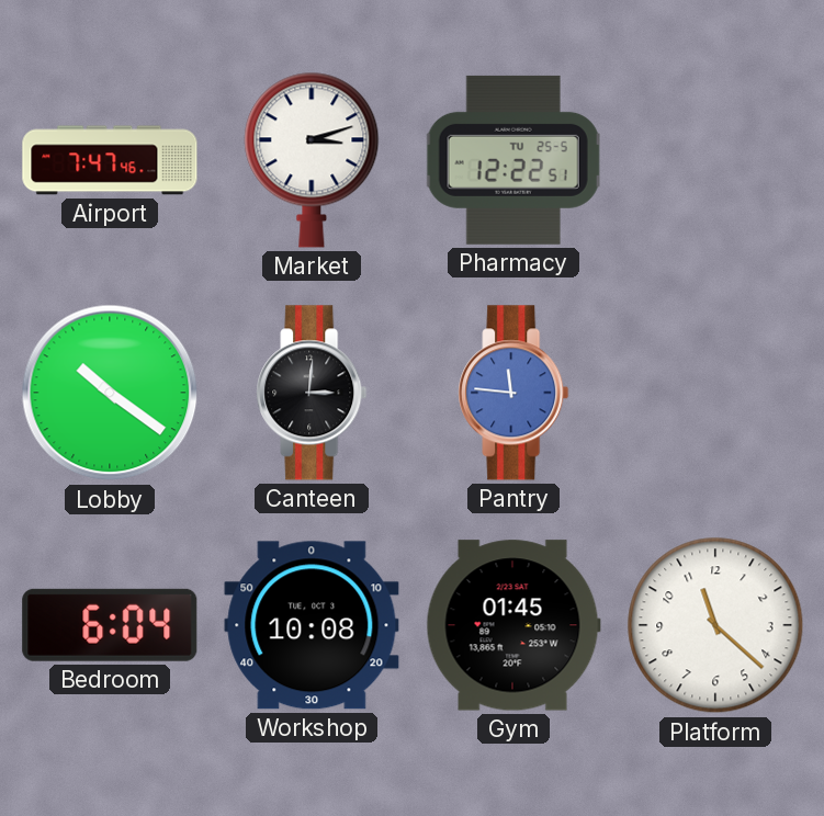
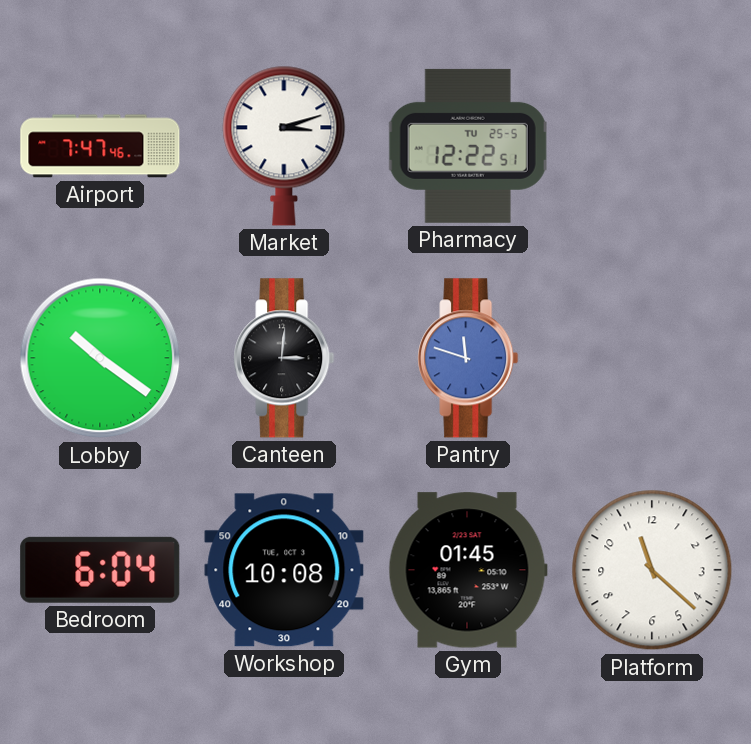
Pantry: 11:46 -> 11:48
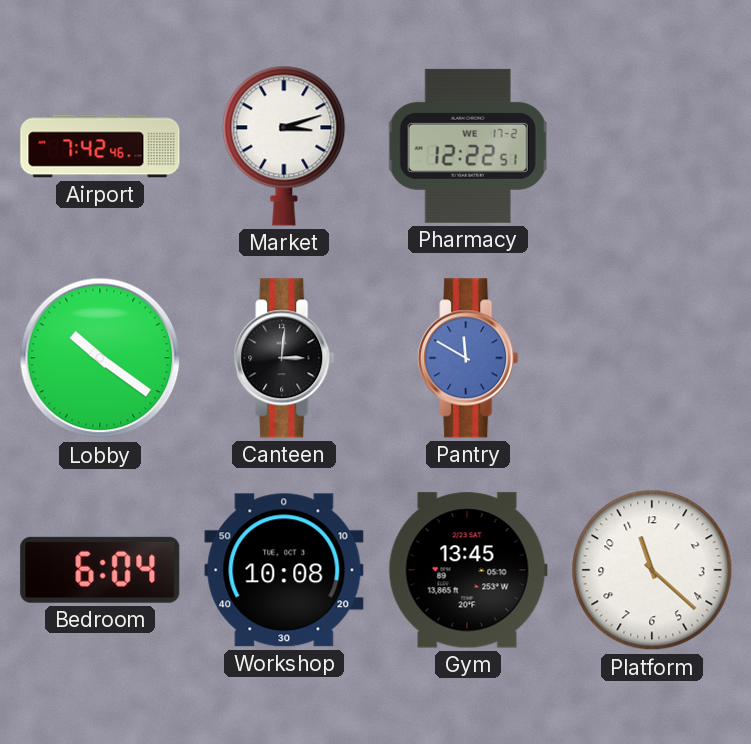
Airport: 7:47 -> 7:42
Pharmacy date: TU 25-5 -> WE 17-2
Pantry: 11:48 -> 11:50
Gym: 01:45 -> 13:45
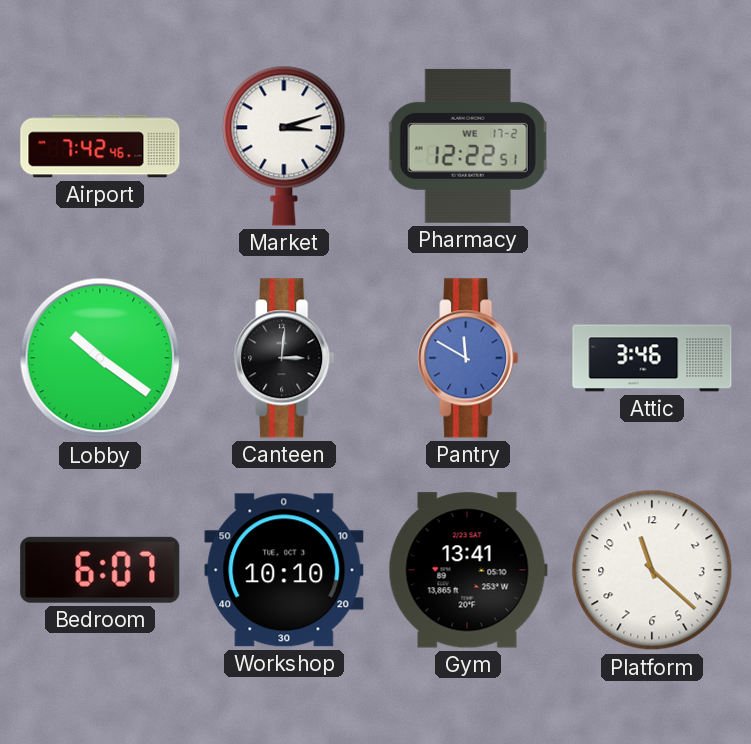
Attic: none -> 3:46
Bedroom: 6:04 -> 6:07
Workshop: 10:08 -> 10:10
Gym: 13:45 -> 13:41
